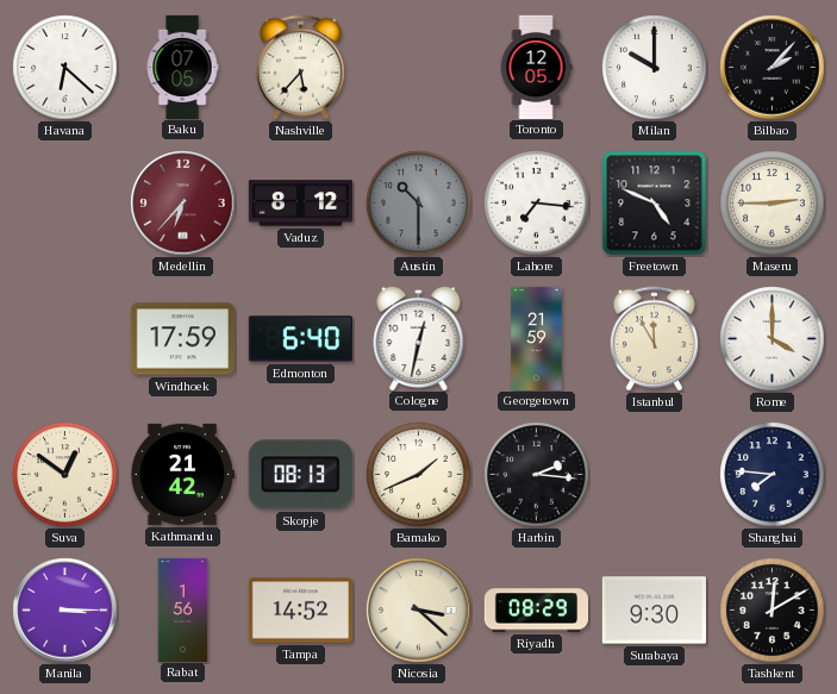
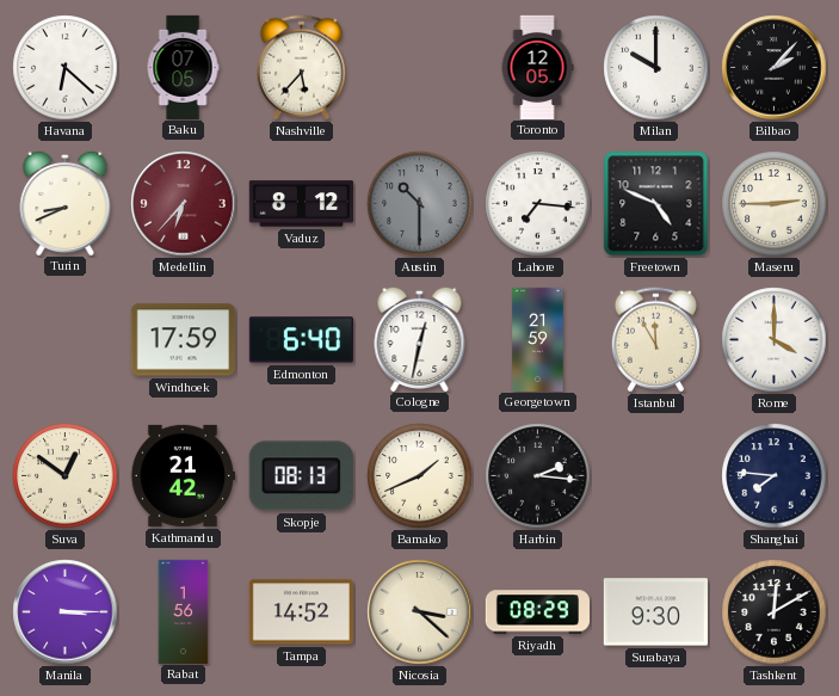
Turin: none -> 8:41
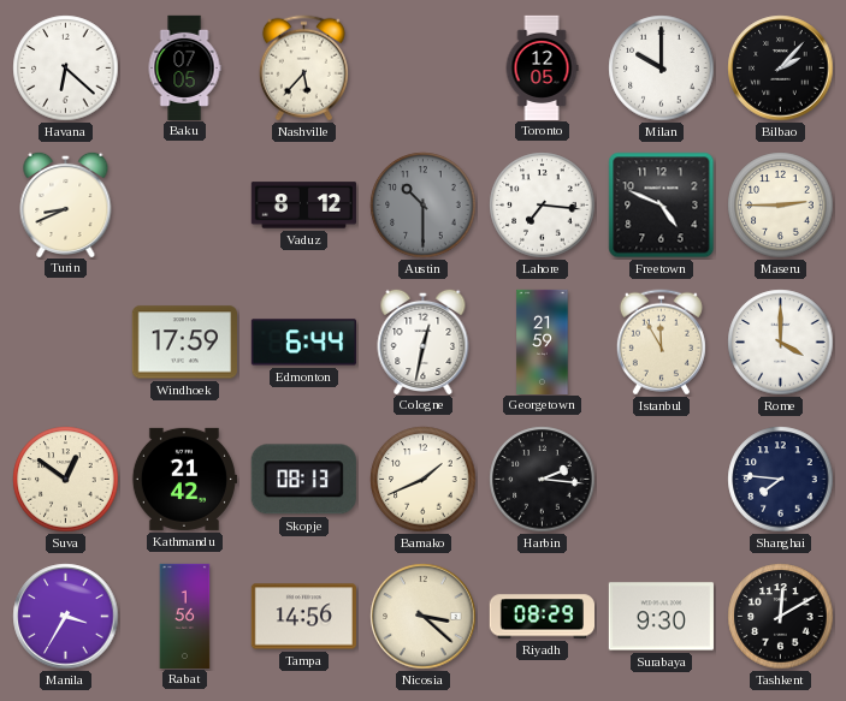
Medellin: 6:37 -> none
Edmonton: 6:40 -> 6:44
Manila: 3:15 -> 3:35
Tampa: 14:52 -> 14:56
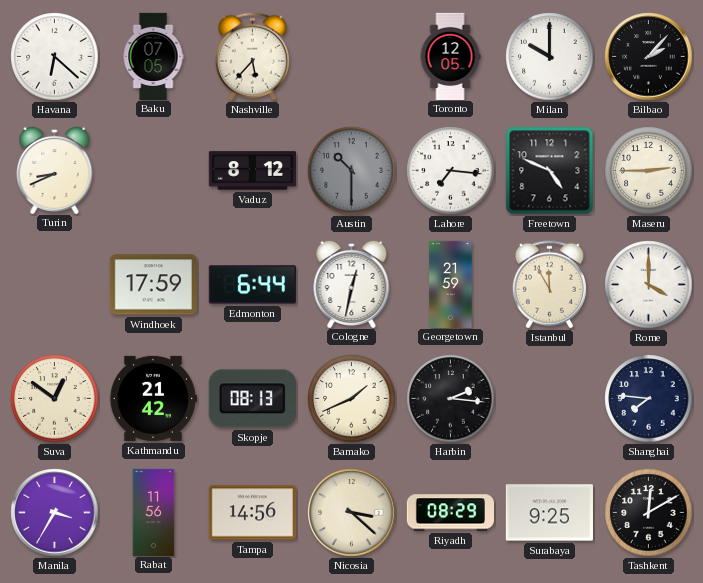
Rabat: 1:56 -> 11:56
Surabaya: 9:30 -> 9:25
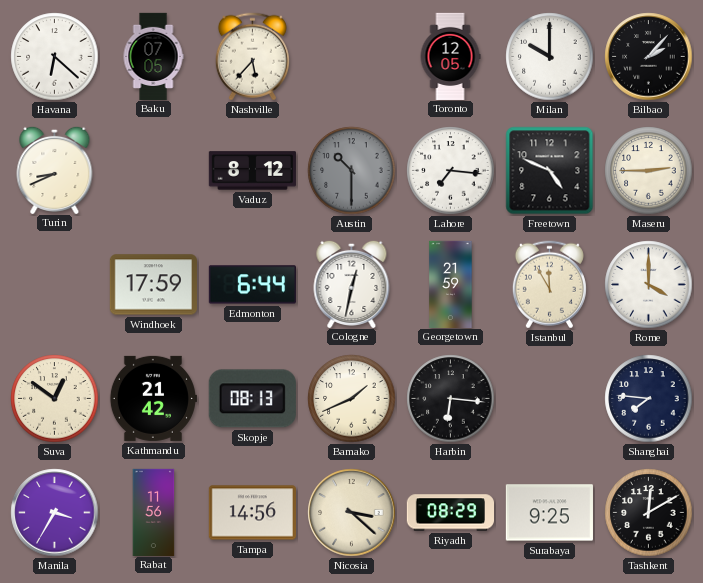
Harbin: 2:16 -> 6:16
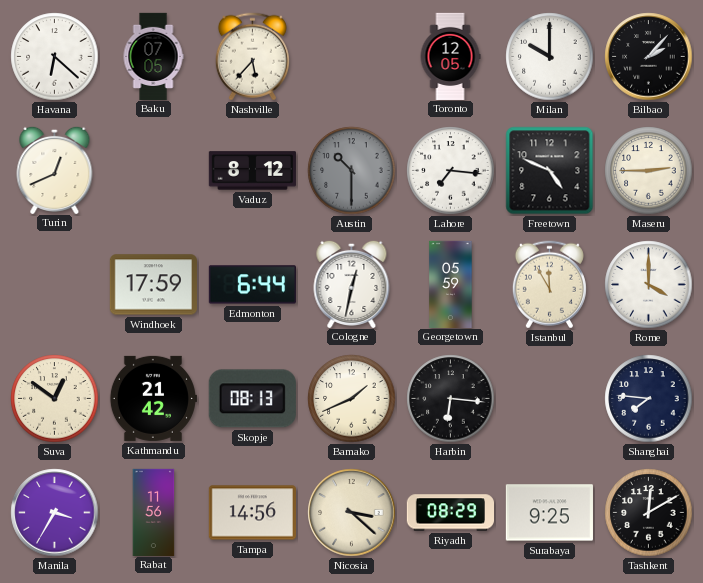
Turin: 8:41 -> 12:41
Georgetown: 21:59 -> 05:59
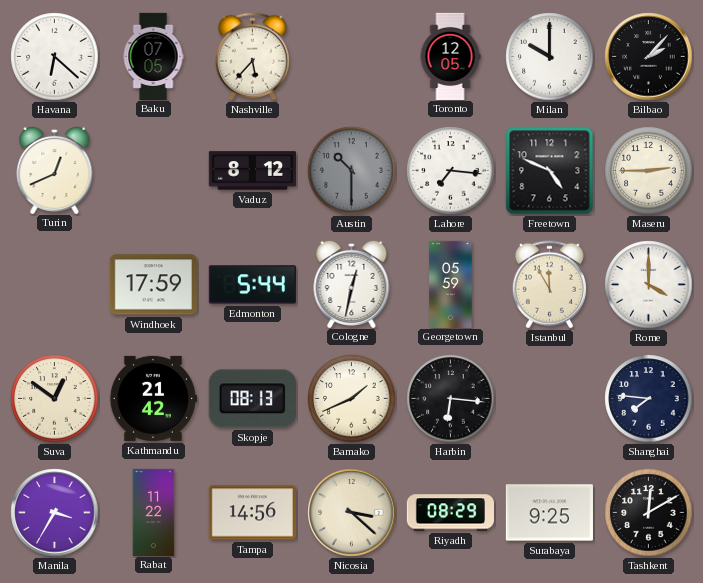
Edmonton: 6:44 -> 5:44
Rabat: 11:56 -> 11:22
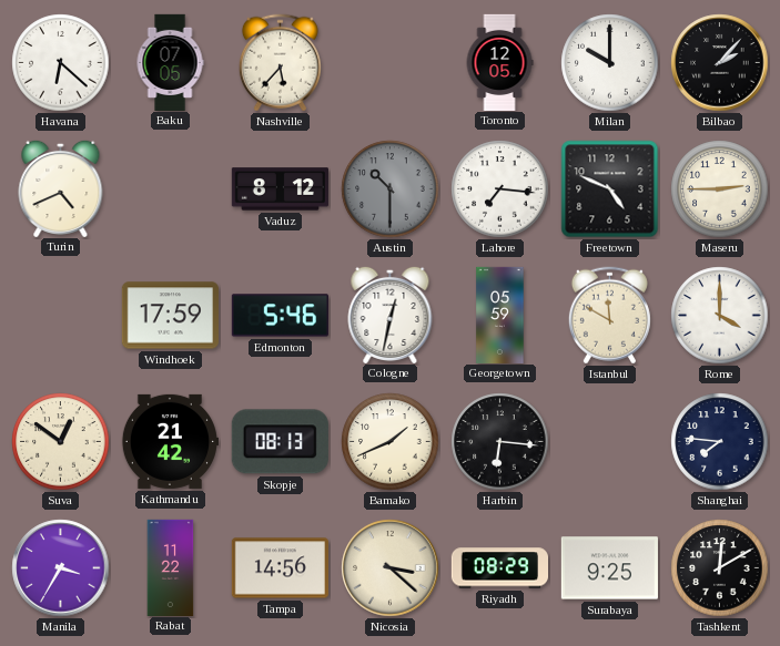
Turin: 12:41 -> 4:41
Edmonton: 5:44 -> 5:46
Istanbul: 11:55 -> 11:50
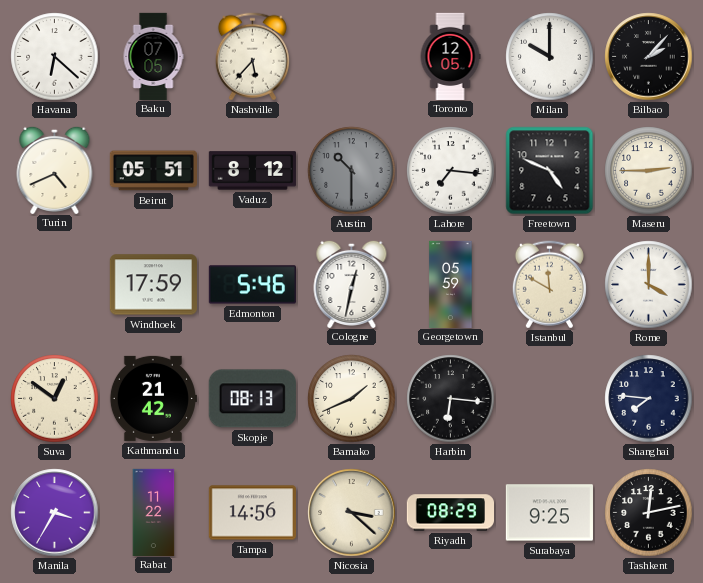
Beirut: none -> 05:51
Tashkent: 12:10 -> 12:13
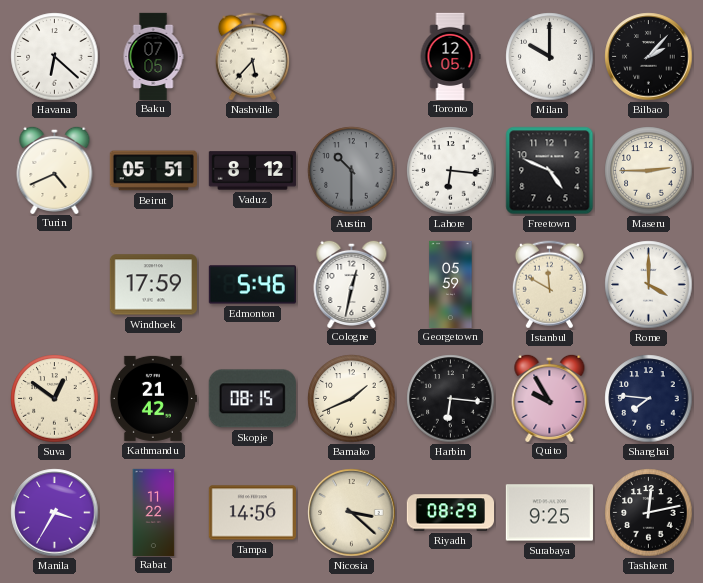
Lahore: 7:16 -> 6:16
Skopje: 08:13 -> 08:15
Quito: none -> 9:55
